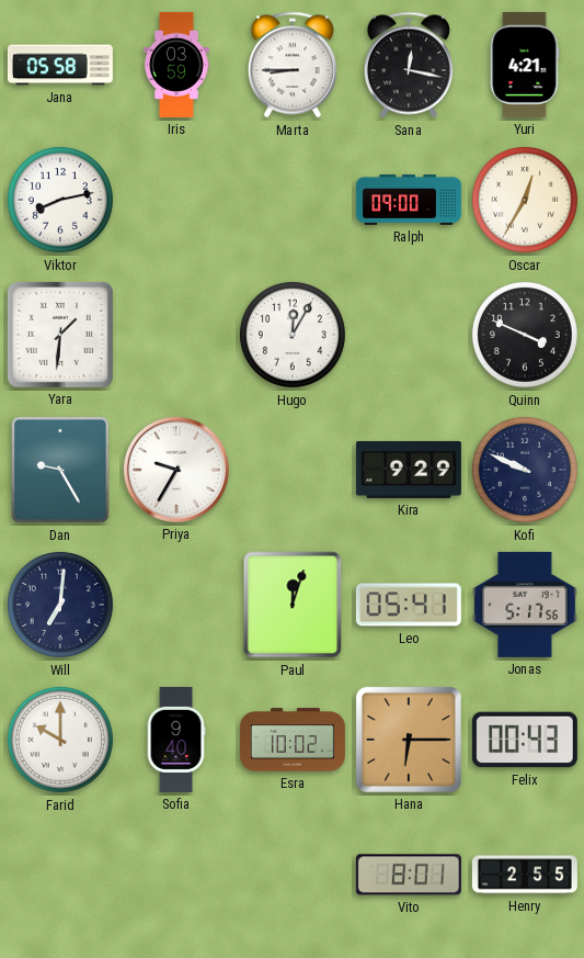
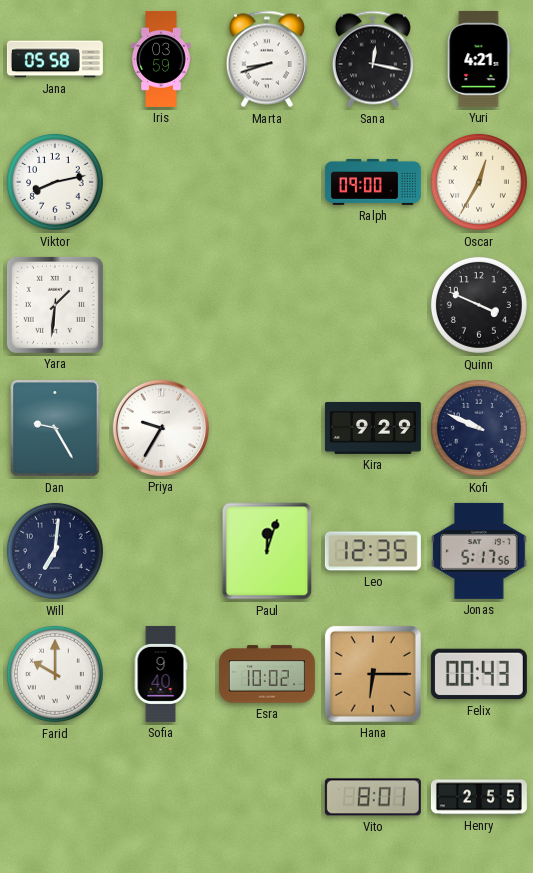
Marta: 8:45 -> 8:42
Hugo: 12:05 -> none
Leo: 05:41 -> 12:35
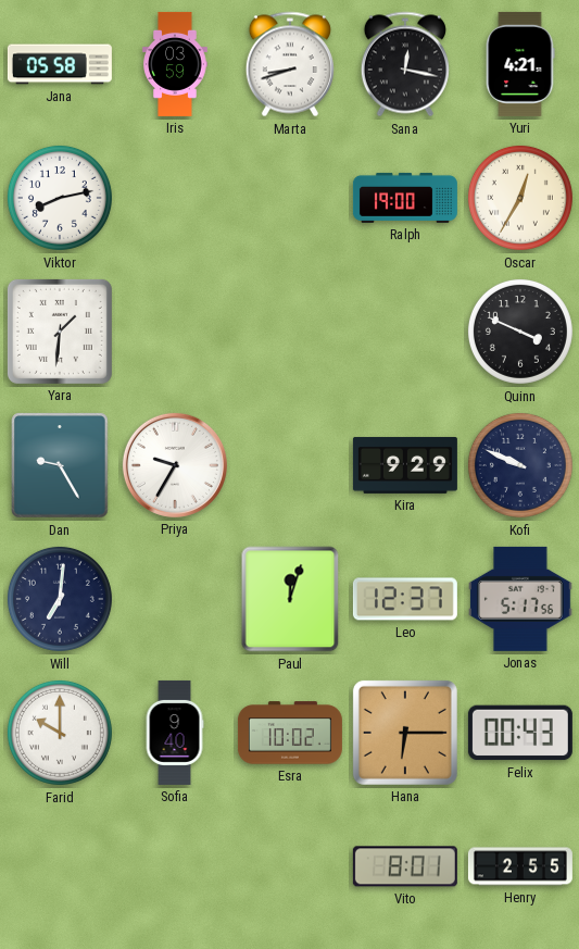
Ralph: 09:00 -> 19:00
Leo: 12:35 -> 12:37
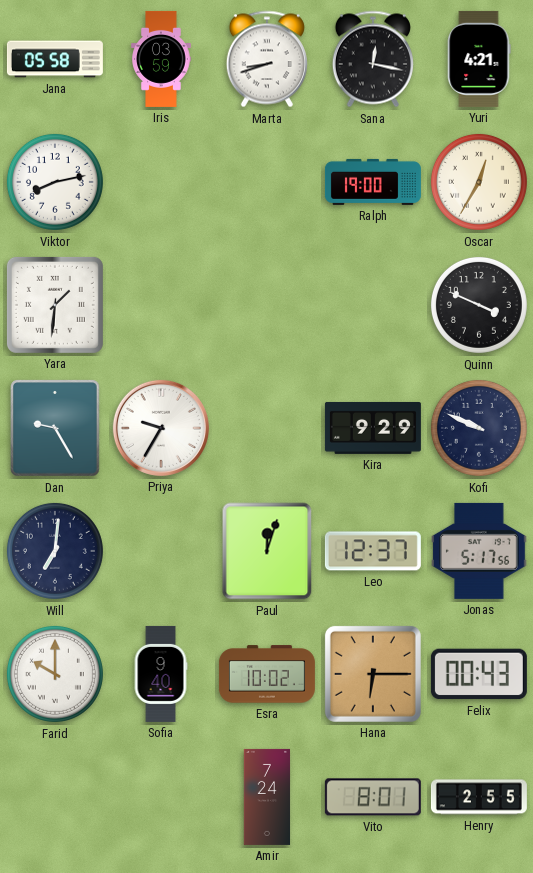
Amir: none -> 7:24
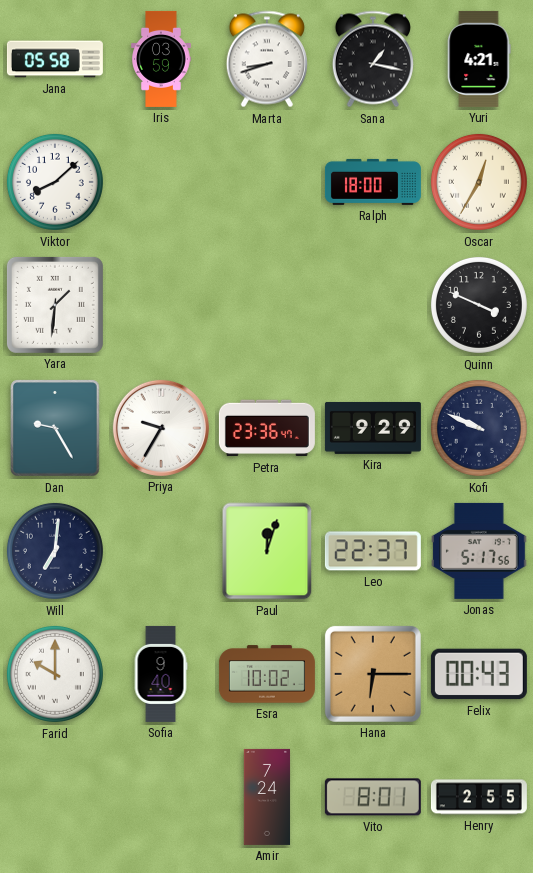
Sana: 12:17 -> 1:17
Viktor: 8:13 -> 8:08
Ralph: 19:00 -> 18:00
Petra: none -> 23:36
Leo: 12:37 -> 22:37
